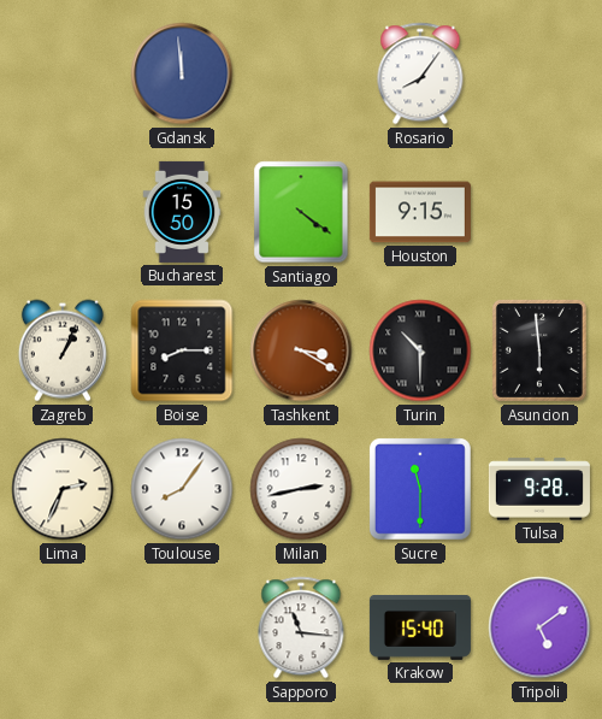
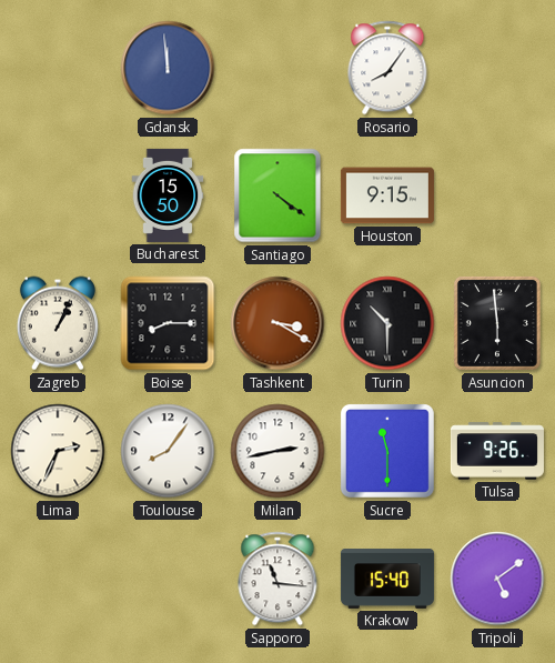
Tulsa: 9:28 -> 9:26
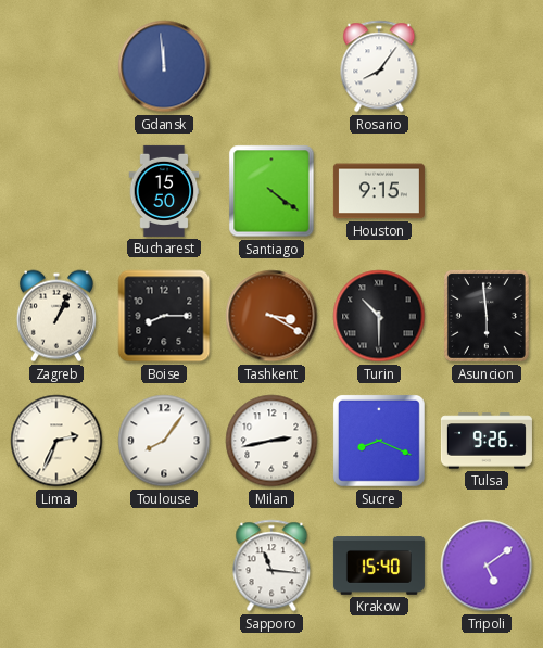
Sucre: 11:30 -> 8:19
